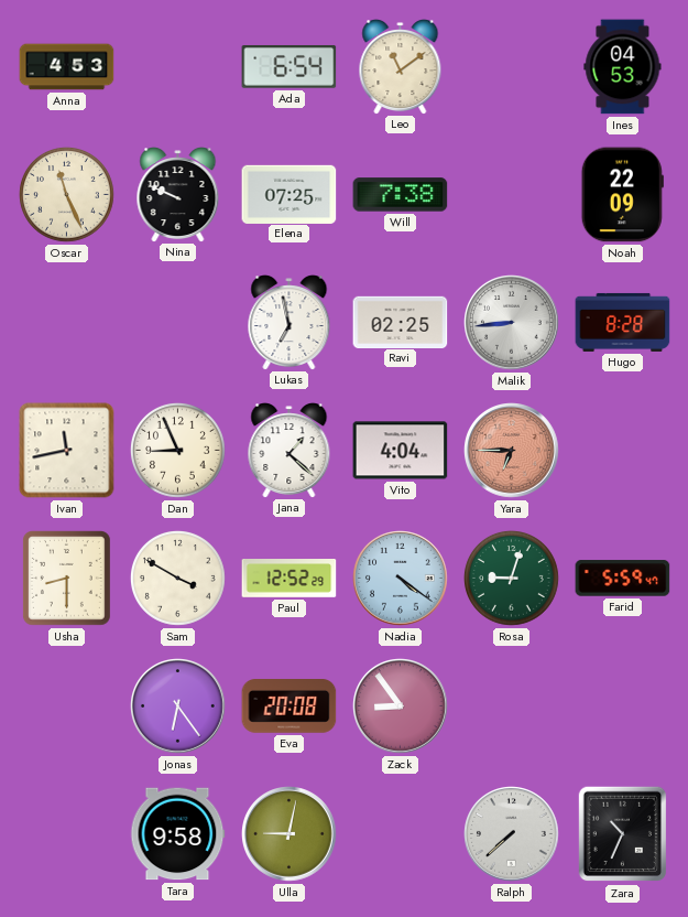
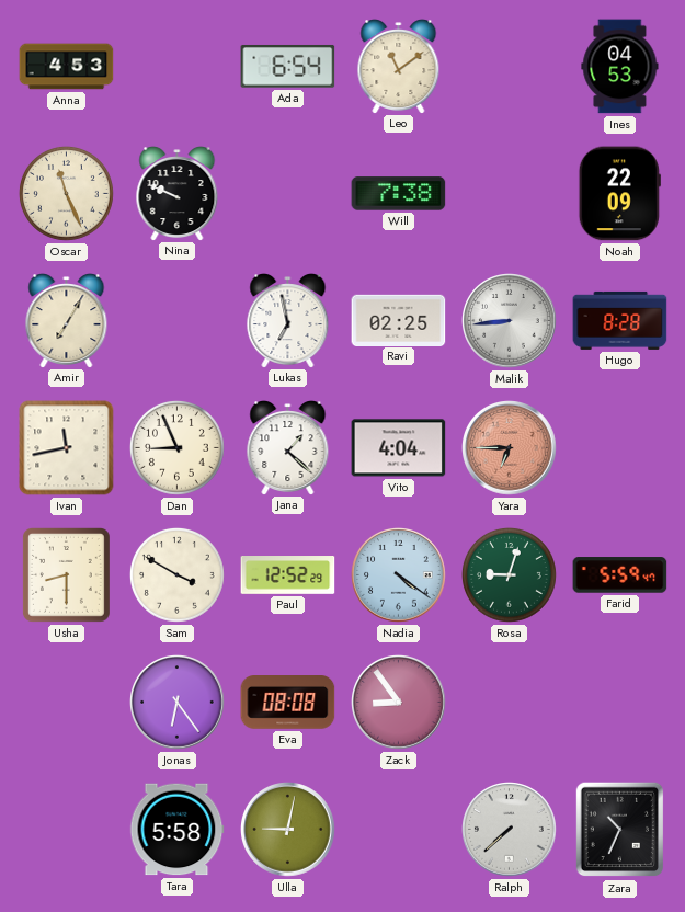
Elena: 07:25 -> none
Amir: none -> 7:05
Eva: 20:08 -> 08:08
Tara: 9:58 -> 5:58
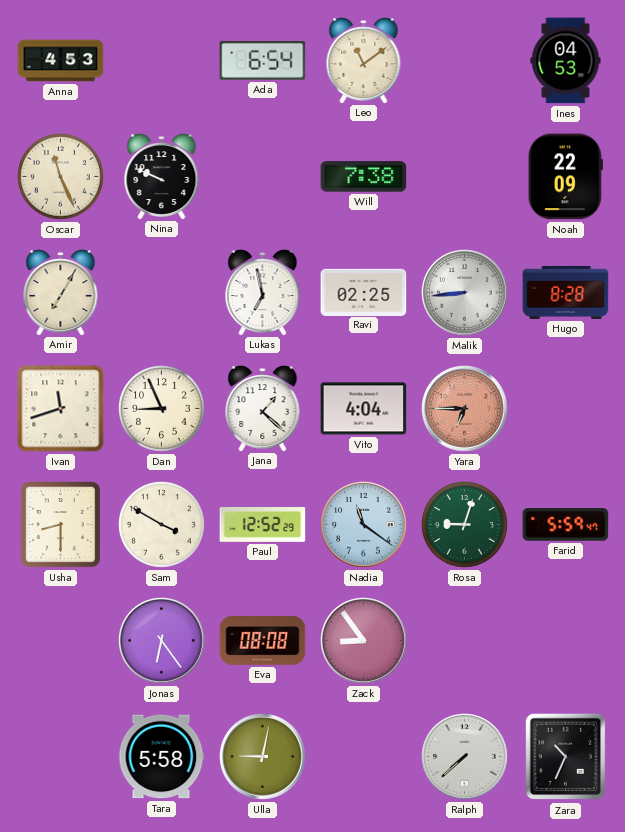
Ivan: 11:43 -> 11:42
Nadia: 4:21 -> 11:21
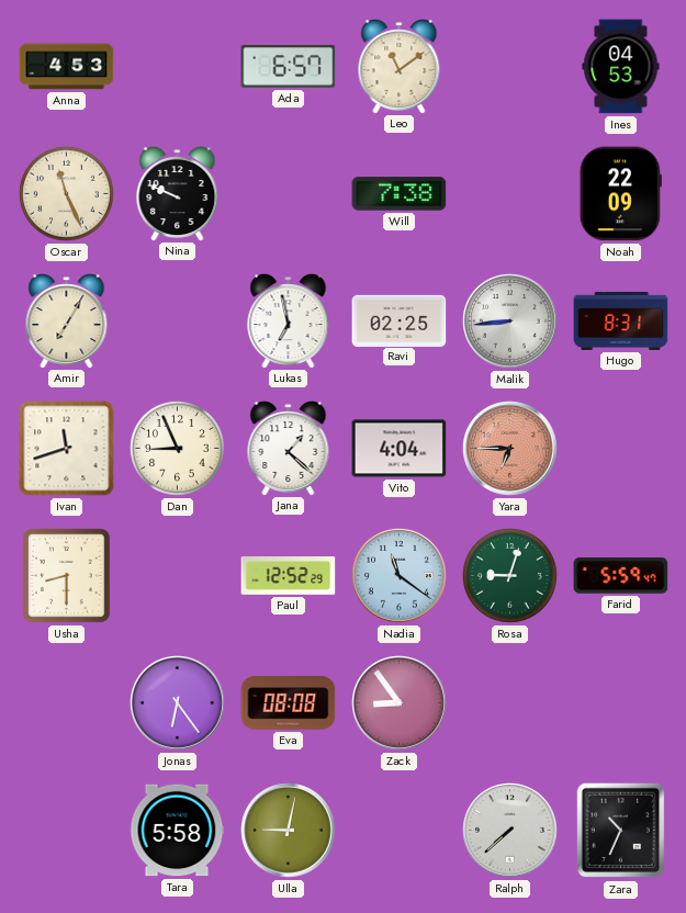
Ada: 6:54 -> 6:57
Hugo: 8:28 -> 8:31
Sam: 3:50 -> none
